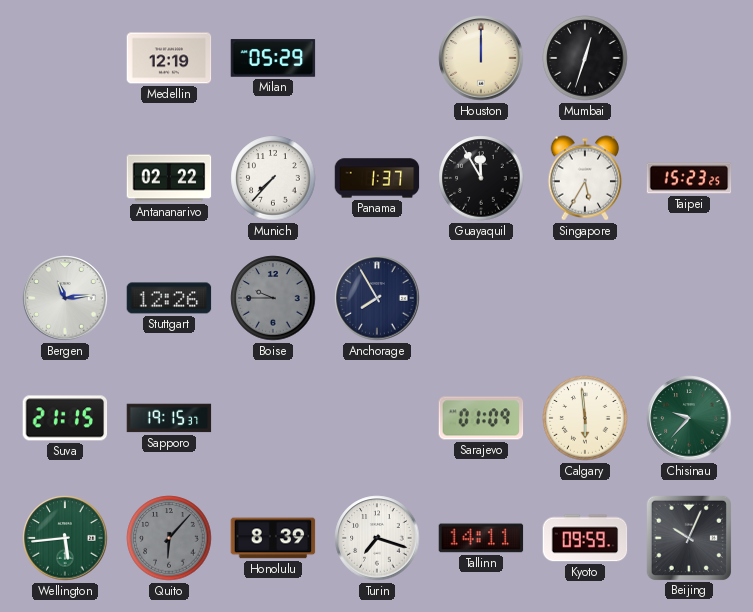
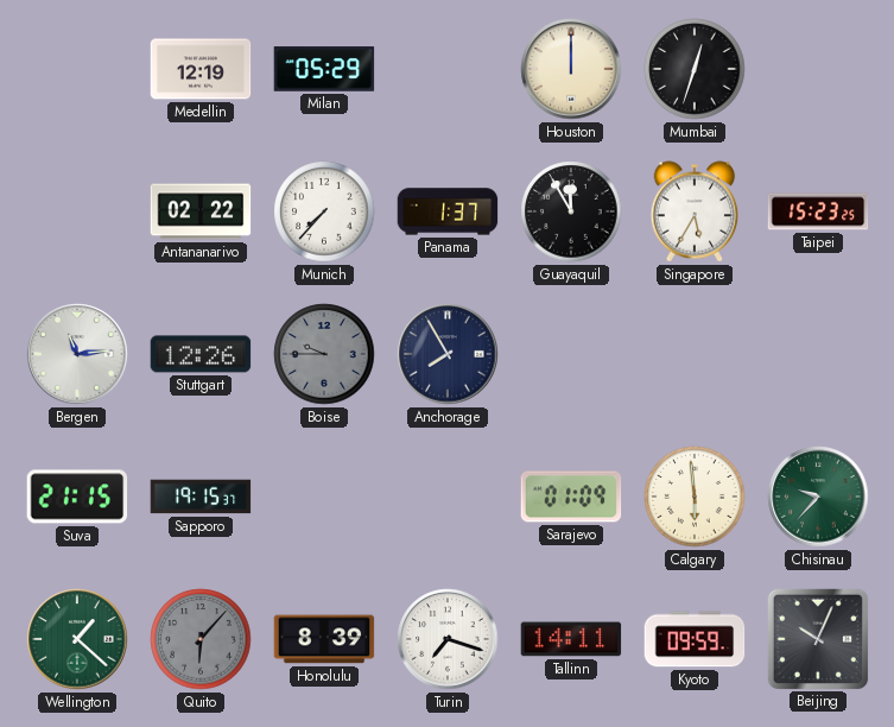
Wellington: 5:44 -> 1:22
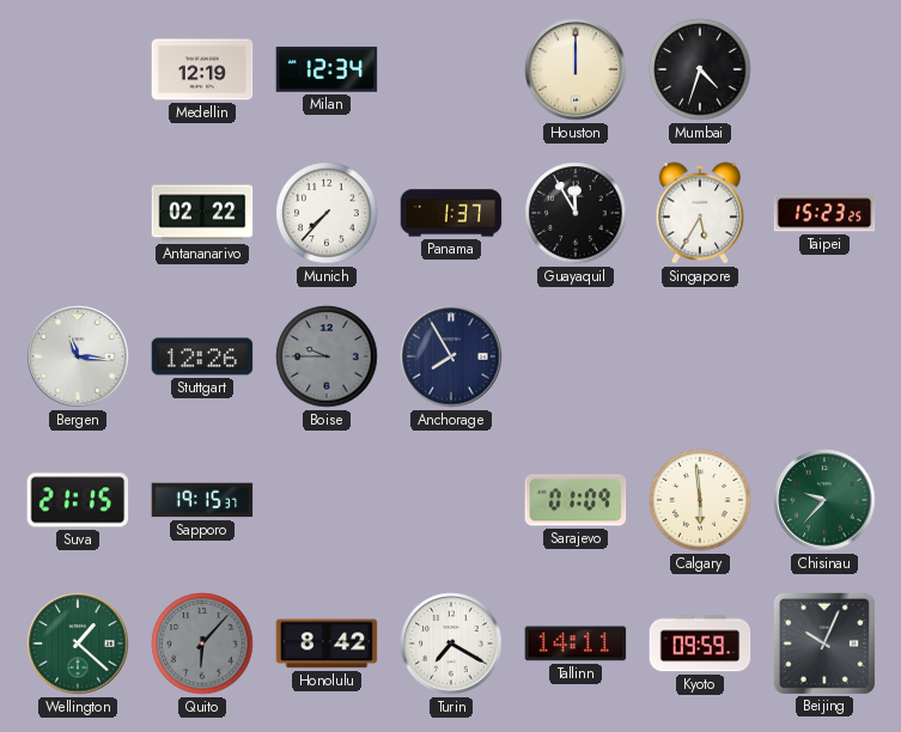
Milan: 05:29 -> 12:34
Mumbai: 12:33 -> 4:33
Bergen: 11:14 -> 11:16
Honolulu: 8:39 -> 8:42
Turin: 7:18 -> 7:20
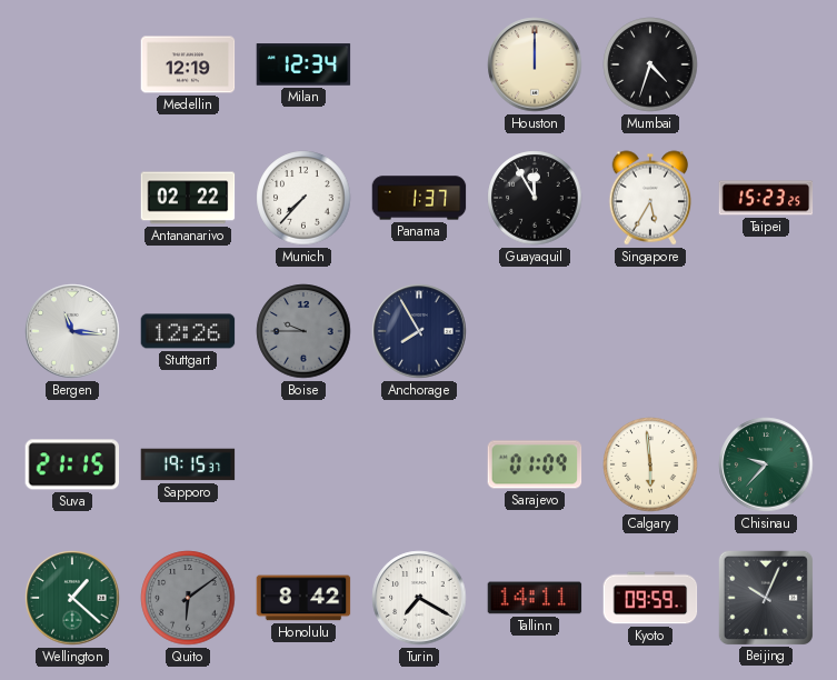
Quito: 6:07 -> 6:09
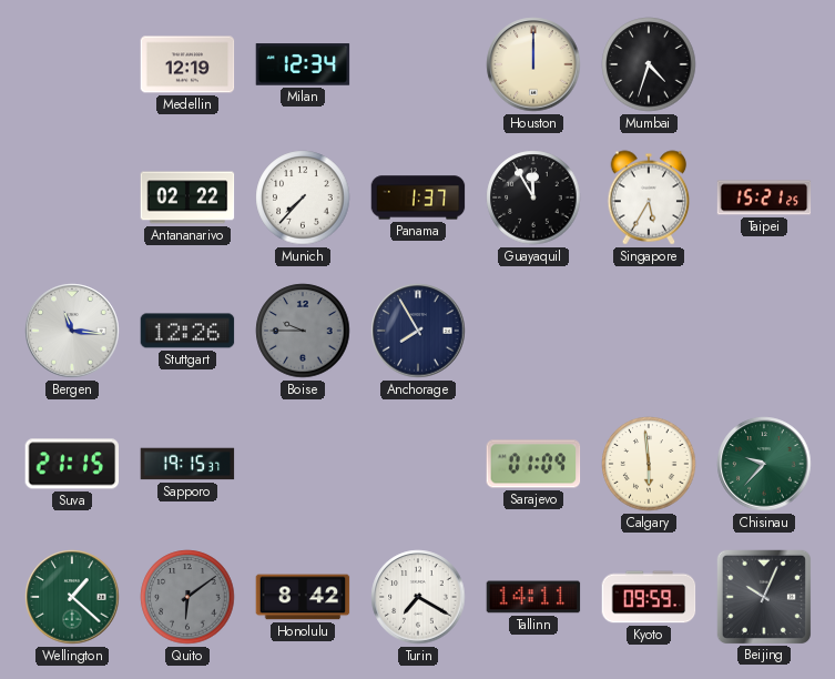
Taipei: 15:23 -> 15:21
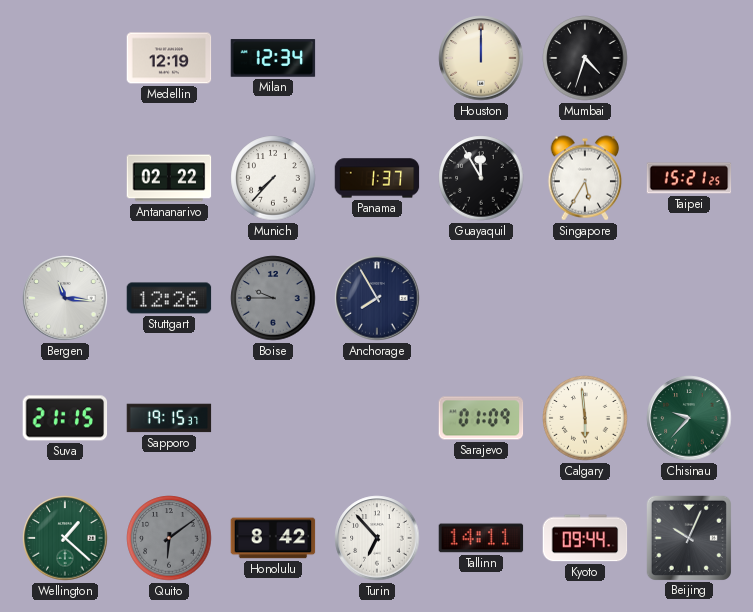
Turin: 7:20 -> 6:53
Kyoto: 09:59 -> 09:44
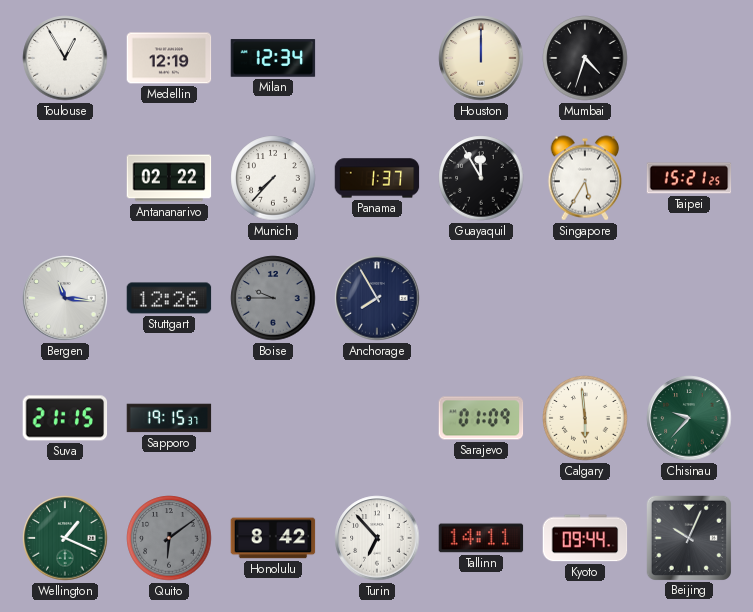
Toulouse: none -> 12:55
Wellington: 1:22 -> 1:19
